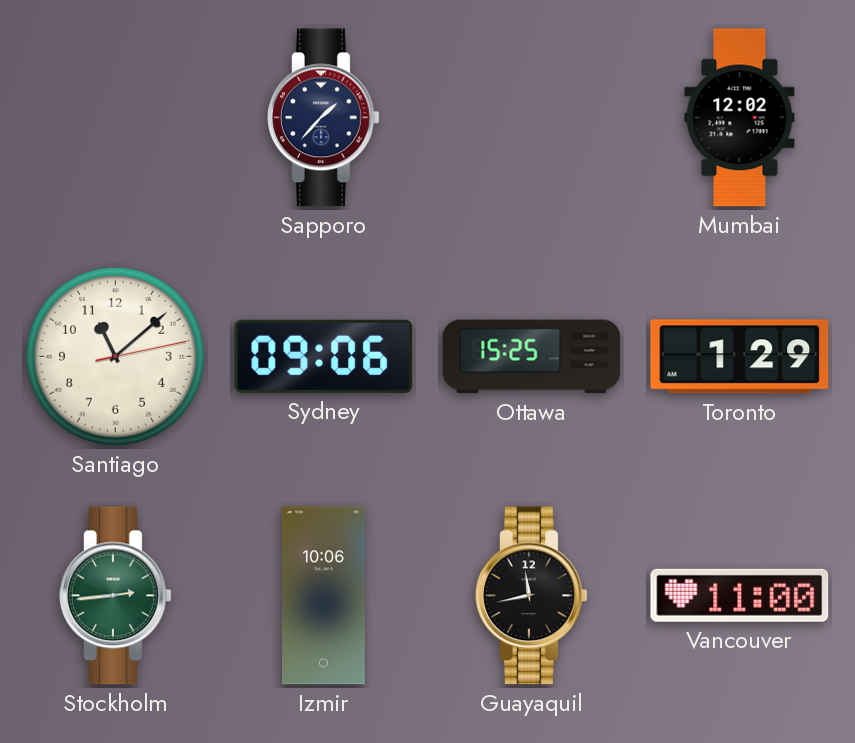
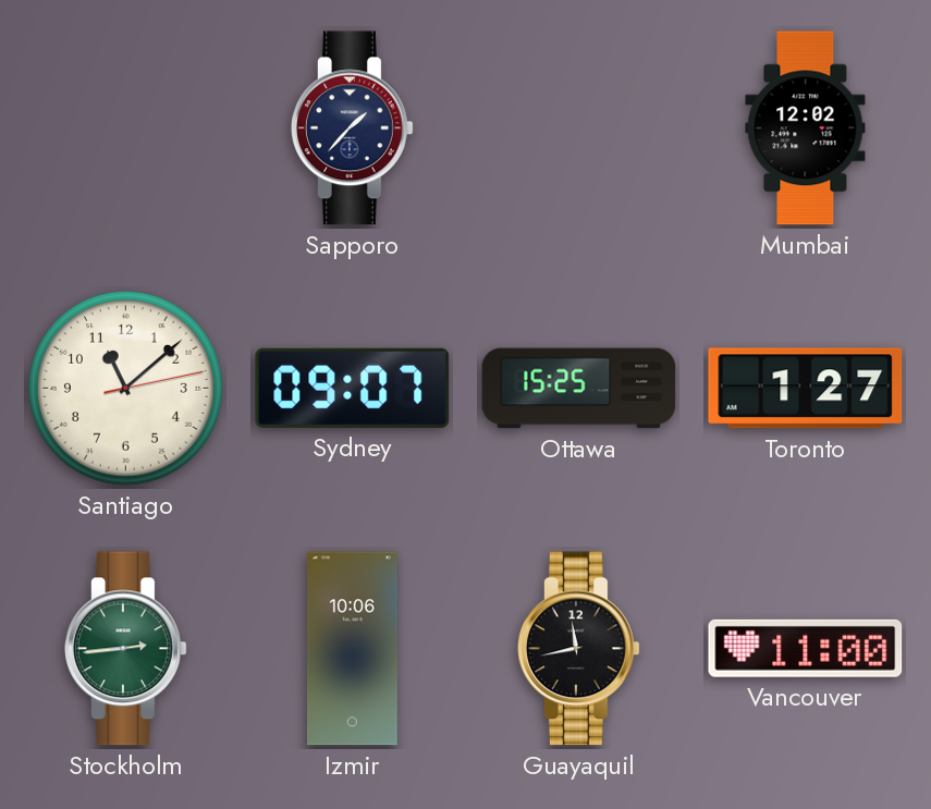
Sydney: 09:06 -> 09:07
Toronto: 1:29 -> 1:27
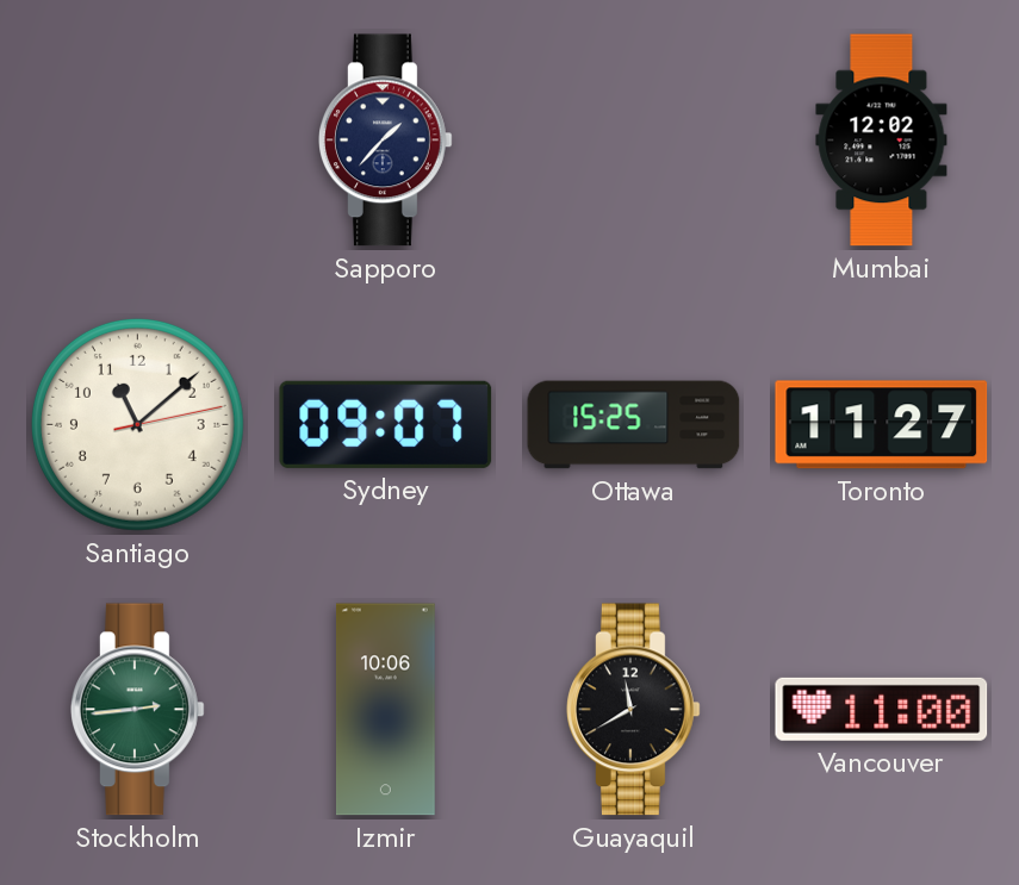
Toronto: 1:27 -> 11:27
Guayaquil: 11:43 -> 11:40
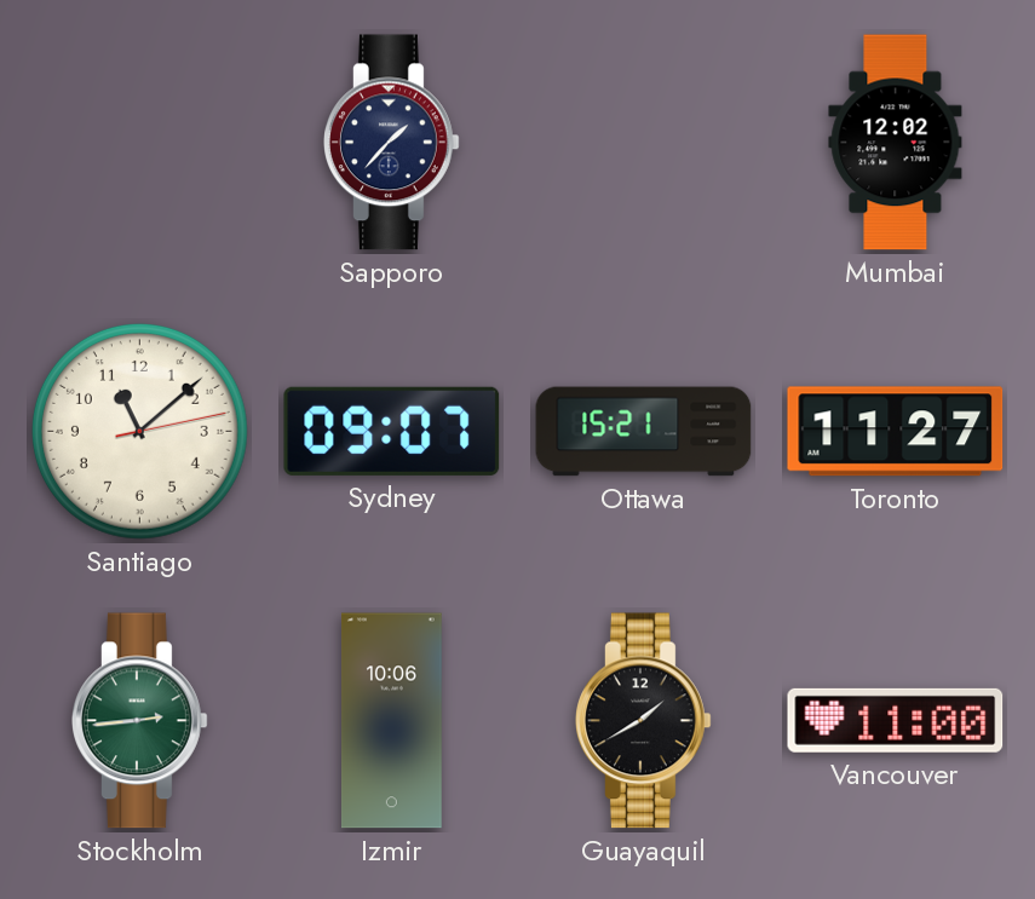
Ottawa: 15:25 -> 15:21
Guayaquil: 11:40 -> 1:40
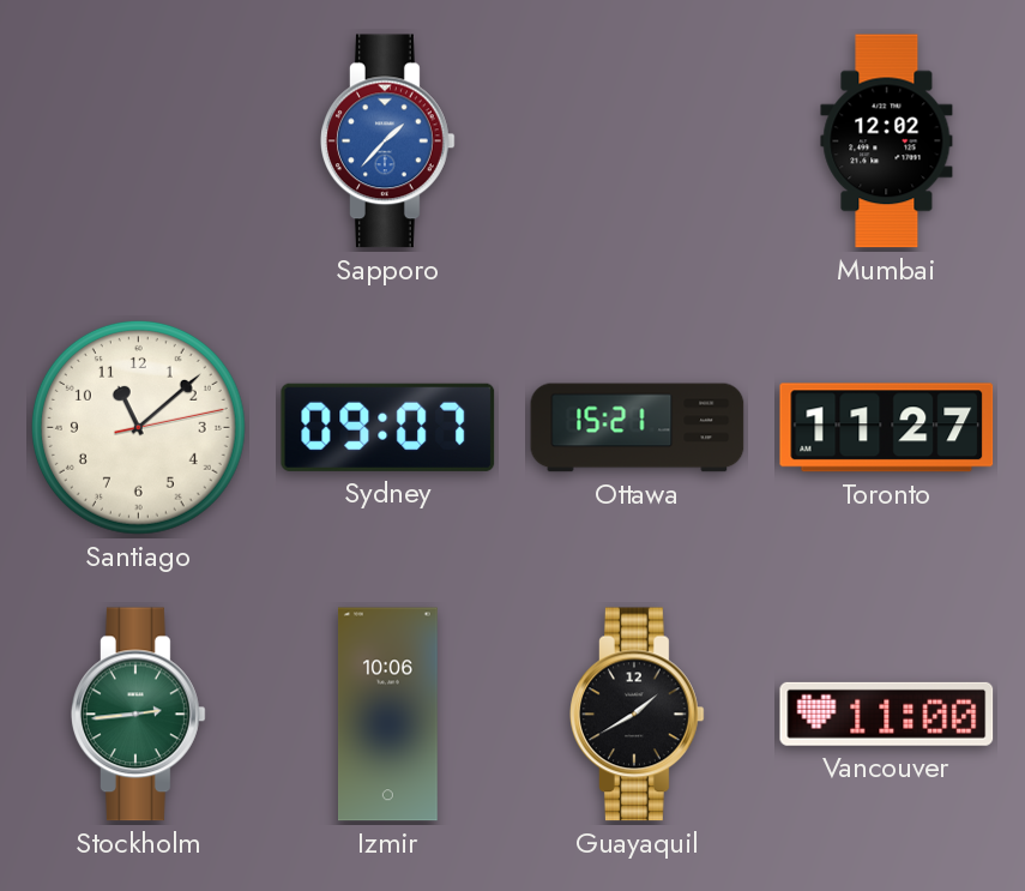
Sapporo dial: navy -> blue
